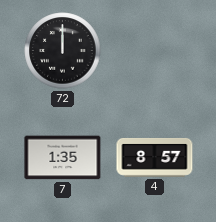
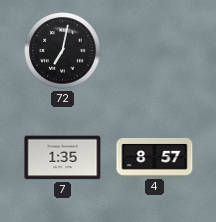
72: 12:00 -> 7:02
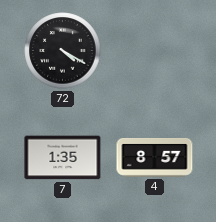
72: 7:02 -> 4:20
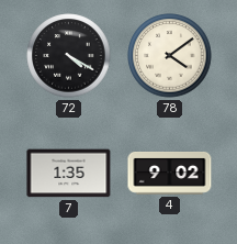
78: none -> 4:09
4: 8:57 -> 9:02
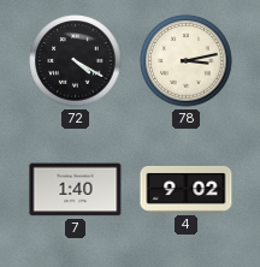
78: 4:09 -> 3:13
7: 1:35 -> 1:40
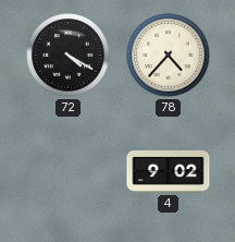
78: 3:13 -> 4:37
7: 1:40 -> none
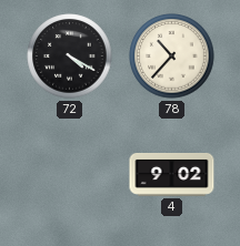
78: 4:37 -> 10:37
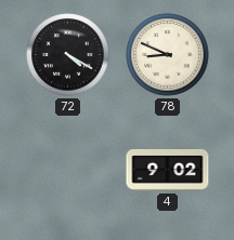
78: 10:37 -> 8:49
